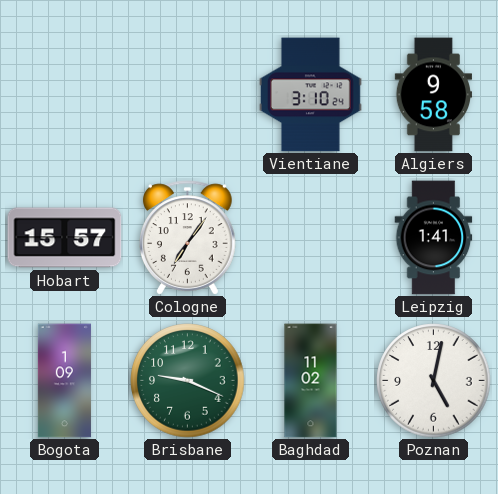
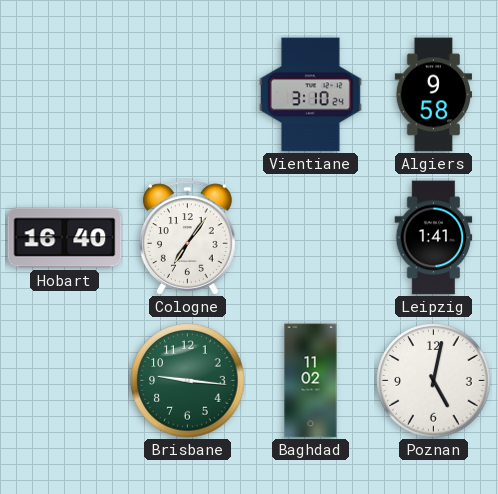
Hobart: 15:57 -> 16:40
Bogota: 1:09 -> none
Brisbane: 9:19 -> 9:16
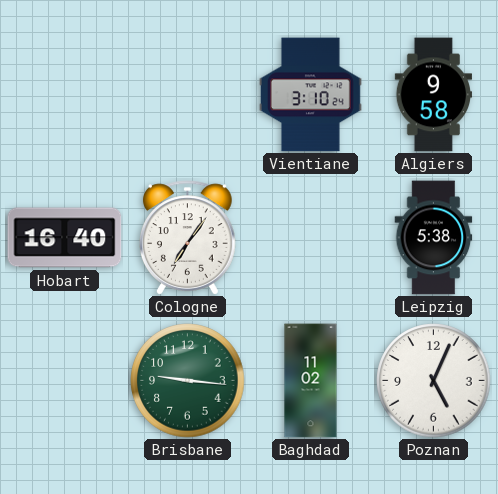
Leipzig: 1:41 -> 5:38
Poznan: 5:02 -> 5:04
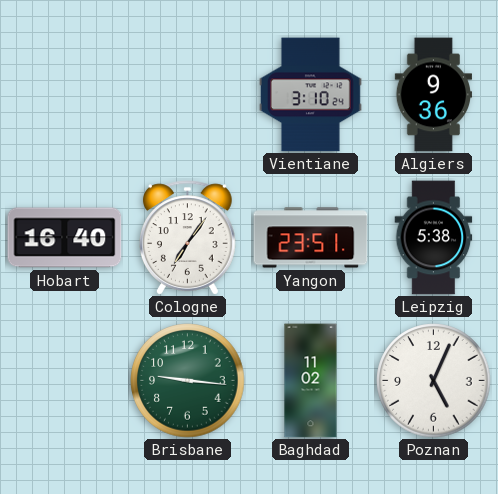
Algiers: 9:58 -> 9:36
Yangon: none -> 23:51
